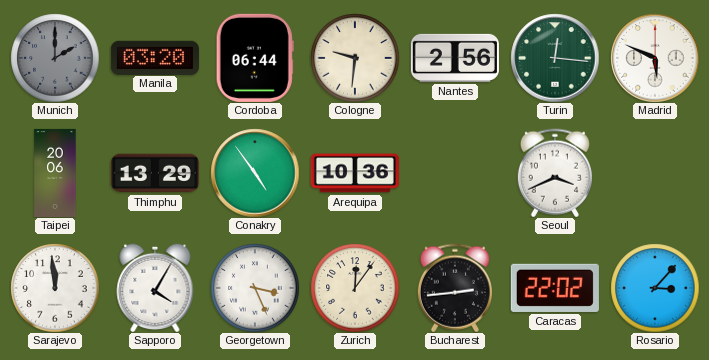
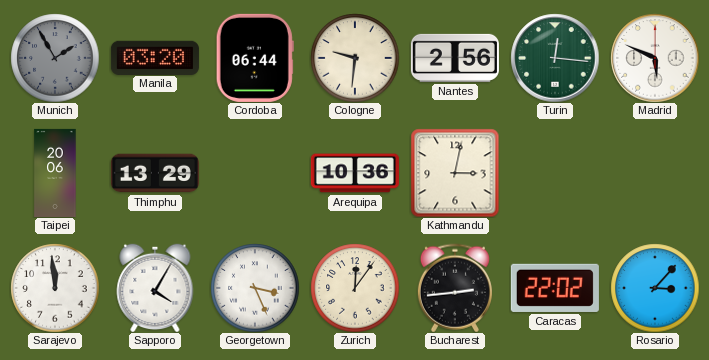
Munich: 2:00 -> 1:55
Conakry: 4:54 -> none
Kathmandu: none -> 3:02
Seoul: 3:41 -> none
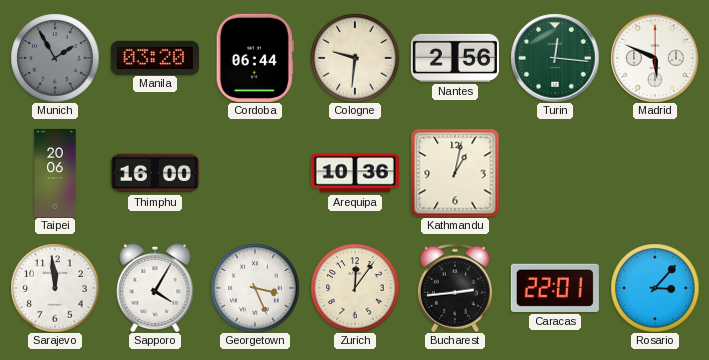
Thimphu: 13:29 -> 16:00
Kathmandu: 3:02 -> 1:02
Caracas: 22:02 -> 22:01
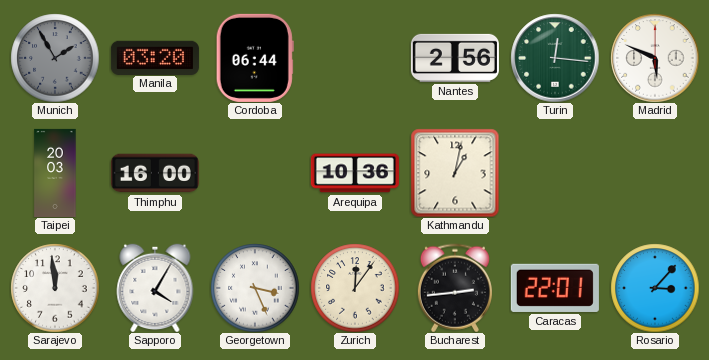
Cologne: 9:31 -> none
Taipei: 20:06 -> 20:03
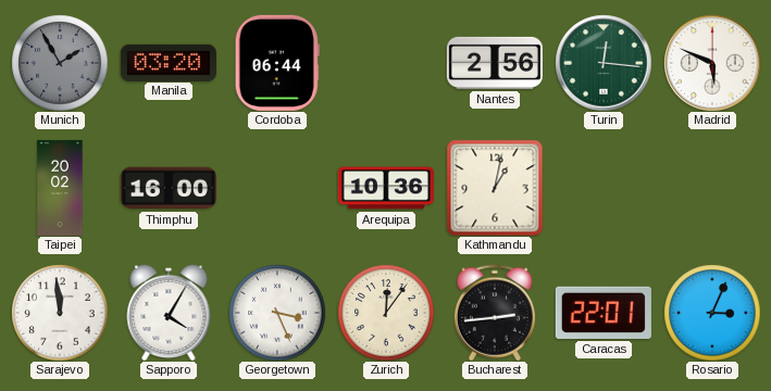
Taipei: 20:03 -> 20:02
Rosario: 3:07 -> 3:04
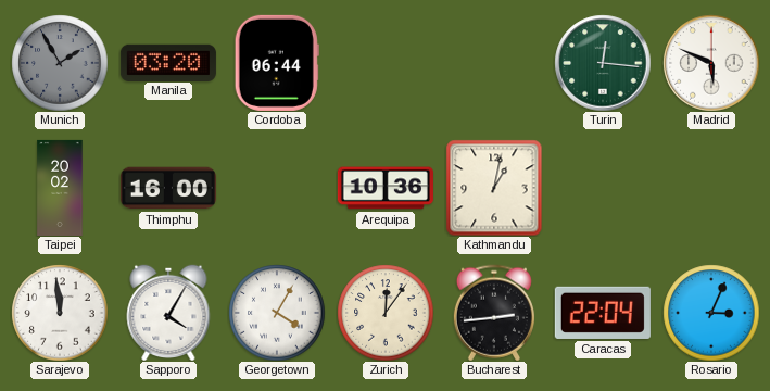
Nantes: 2:56 -> none
Georgetown: 3:26 -> 4:05
Caracas: 22:01 -> 22:04
